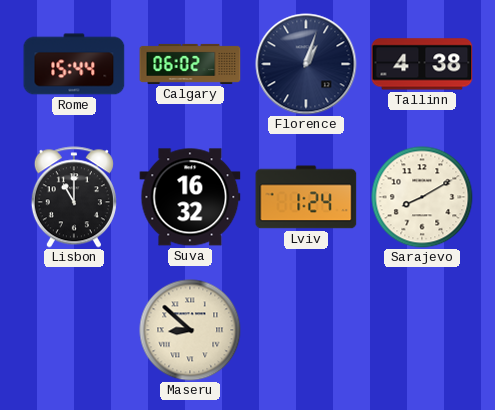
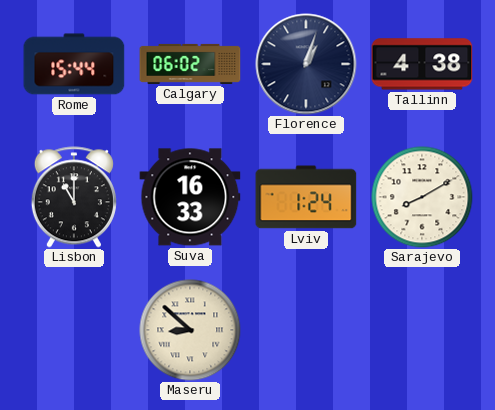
Suva: 16:32 -> 16:33
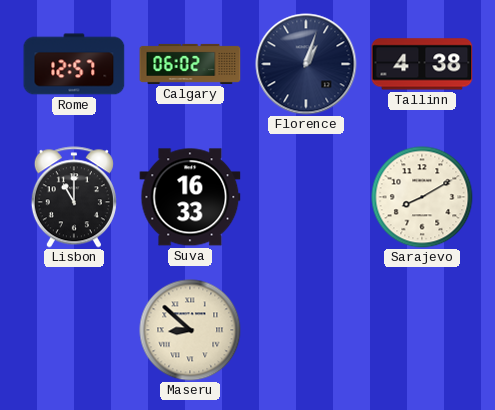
Rome: 15:44 -> 12:57
Lviv: 1:24 -> none
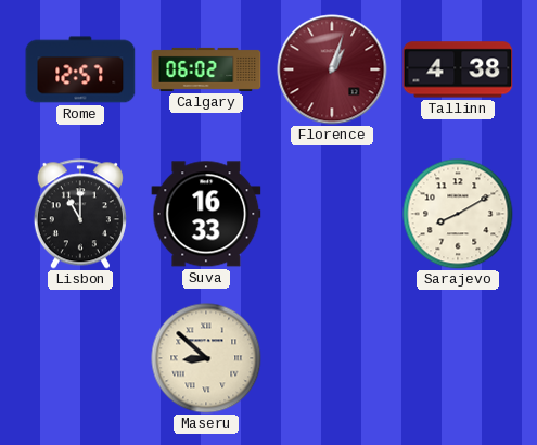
Florence dial: navy -> burgundy
